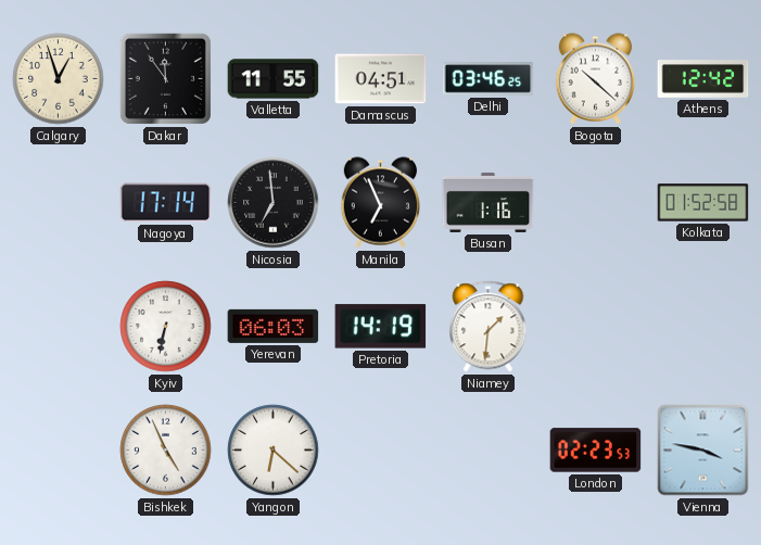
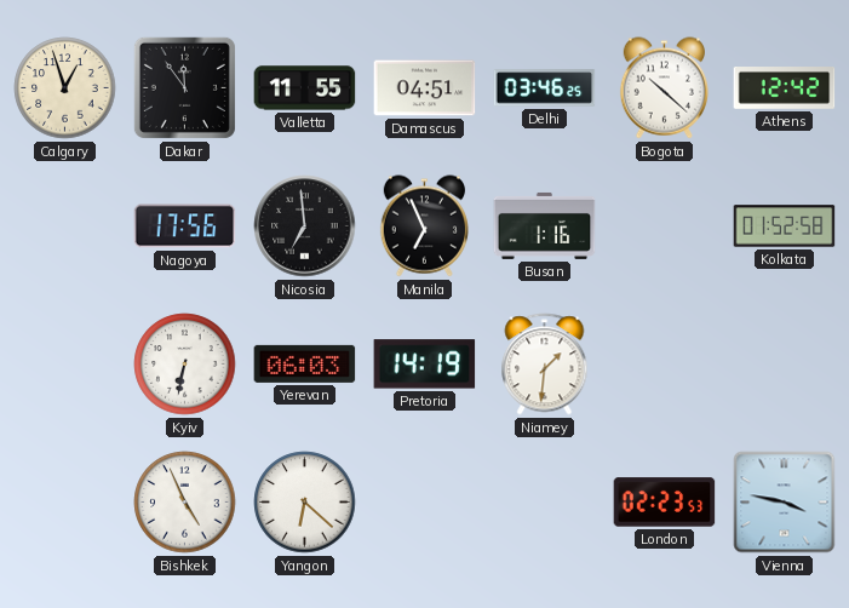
Nagoya: 17:14 -> 17:56
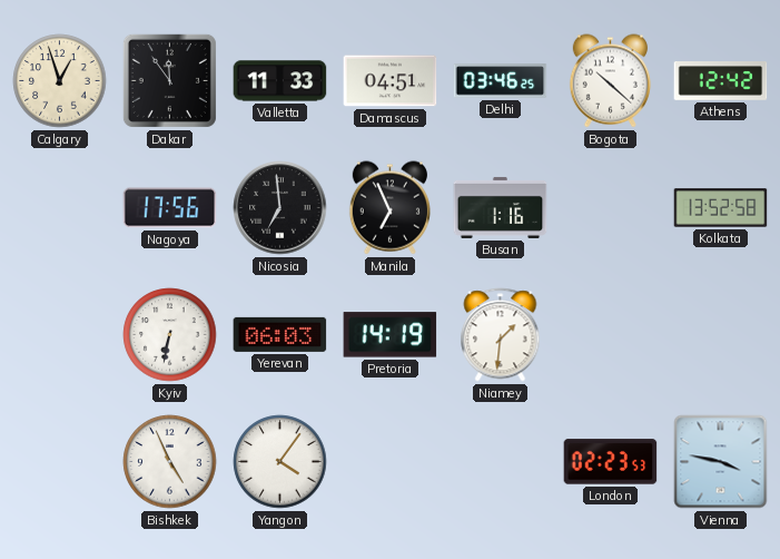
Valletta: 11:55 -> 11:33
Kolkata: 01:52 -> 13:52
Yangon: 6:22 -> 4:06
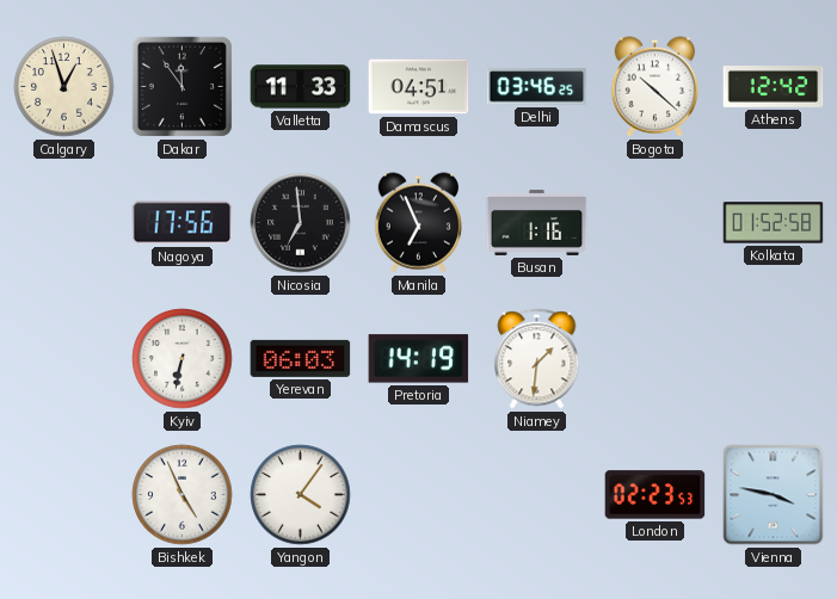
Kolkata: 13:52 -> 01:52
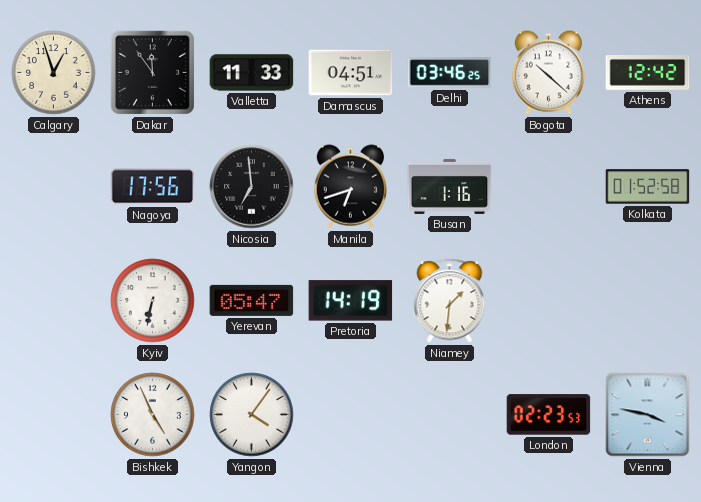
Manila: 6:56 -> 6:42
Yerevan: 06:03 -> 05:47
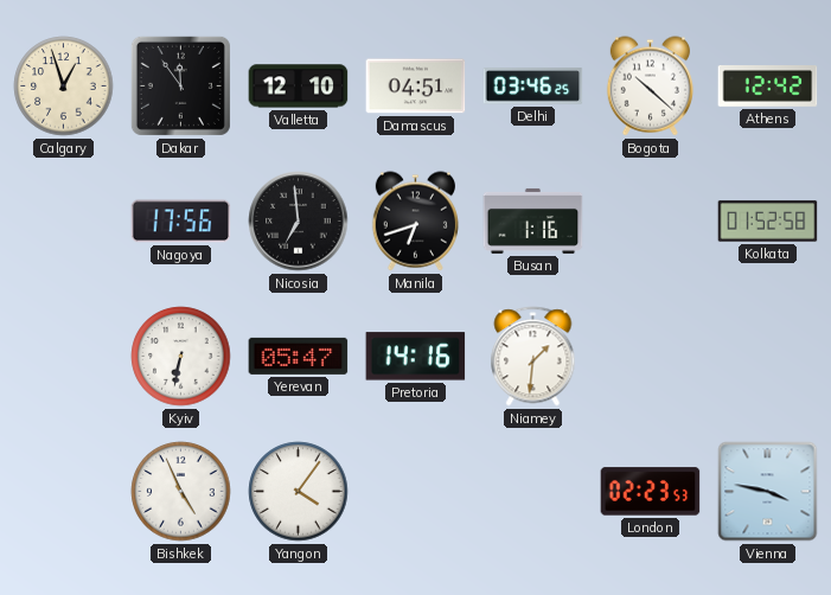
Valletta: 11:33 -> 12:10
Pretoria: 14:19 -> 14:16
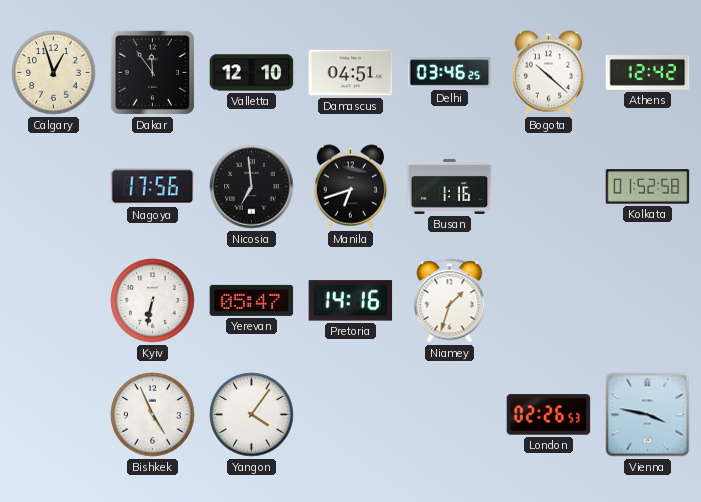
Niamey: 1:31 -> 1:33
London: 02:23 -> 02:26
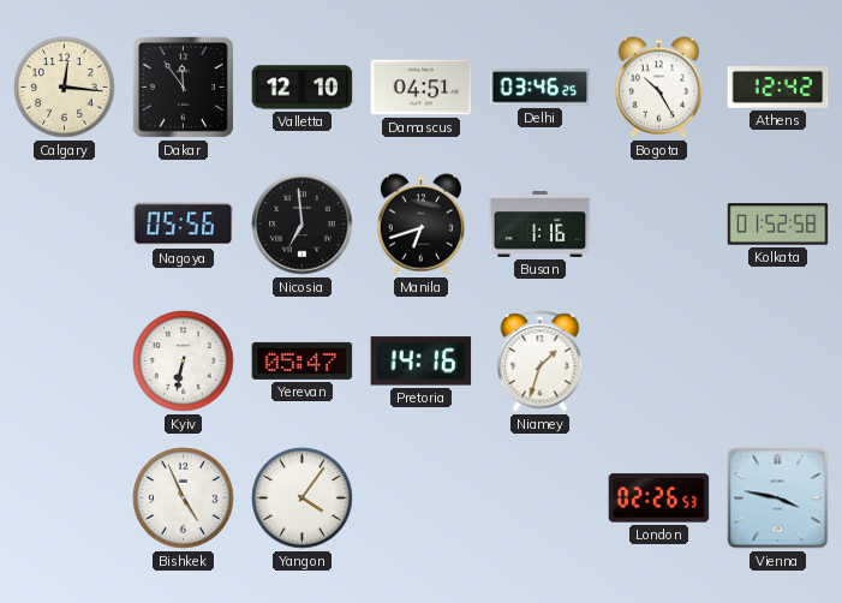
Calgary: 12:57 -> 12:16
Bogota: 10:22 -> 10:25
Nagoya: 17:56 -> 05:56
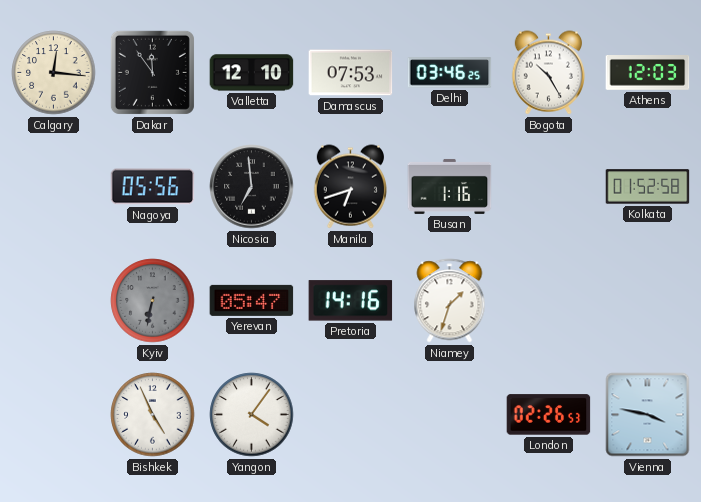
Damascus: 04:51 -> 07:53
Athens: 12:42 -> 12:03
Kyiv dial: white -> grey
